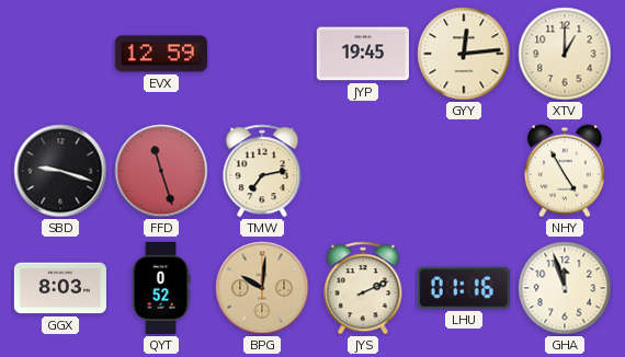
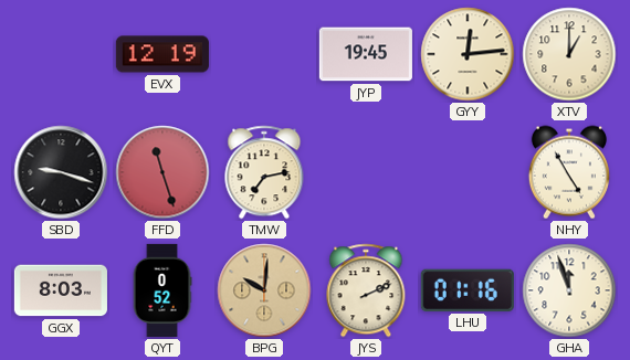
EVX: 12:59 -> 12:19
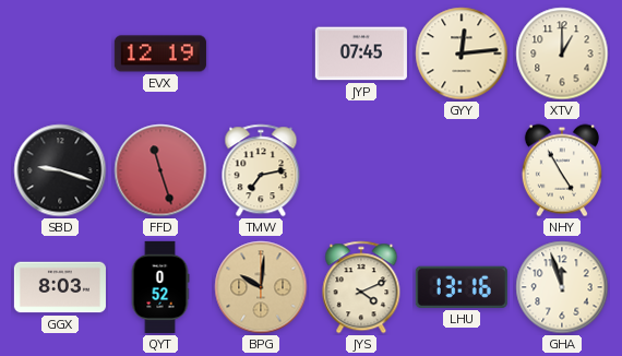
JYP: 19:45 -> 07:45
JYS: 2:11 -> 4:11
LHU: 01:16 -> 13:16
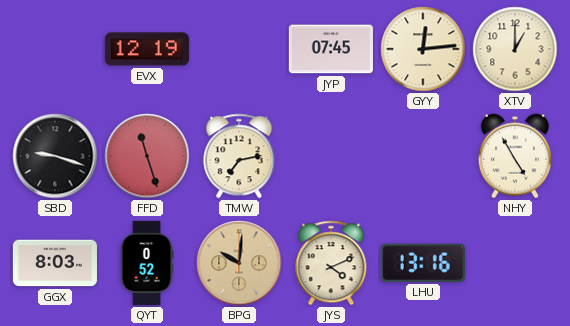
GHA: 11:57 -> none
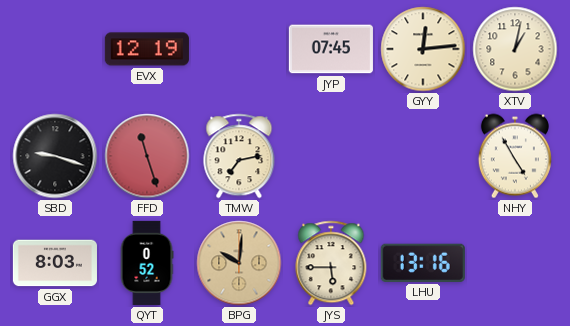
XTV: 1:00 -> 1:02
JYS: 4:11 -> 5:45
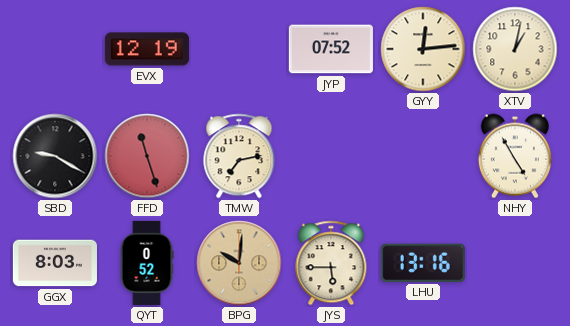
JYP: 07:45 -> 07:52
SBD: 9:18 -> 9:20
